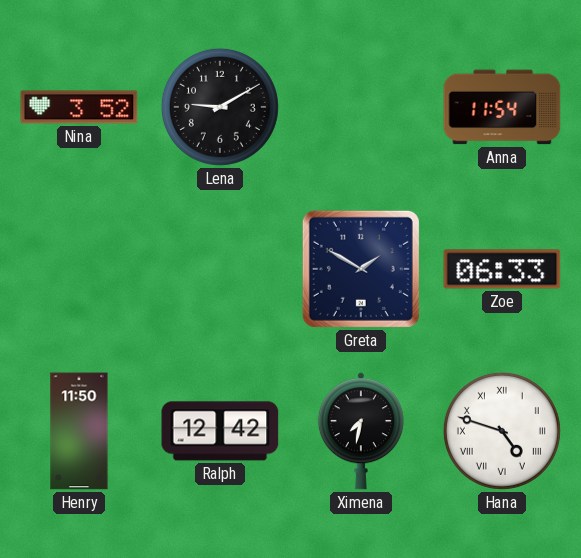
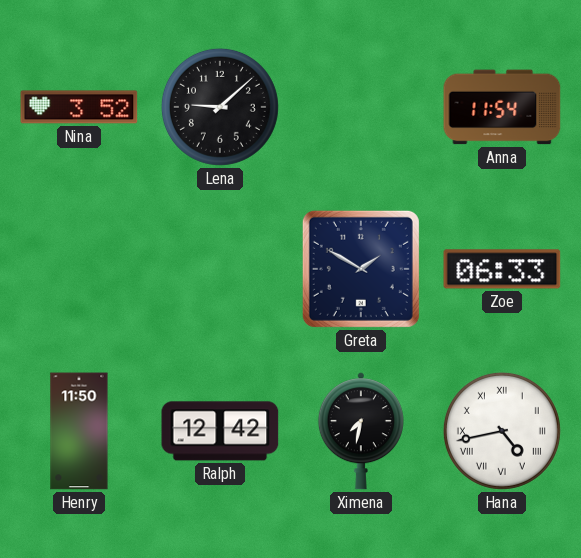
Lena: 9:10 -> 9:08
Hana: 4:48 -> 4:43
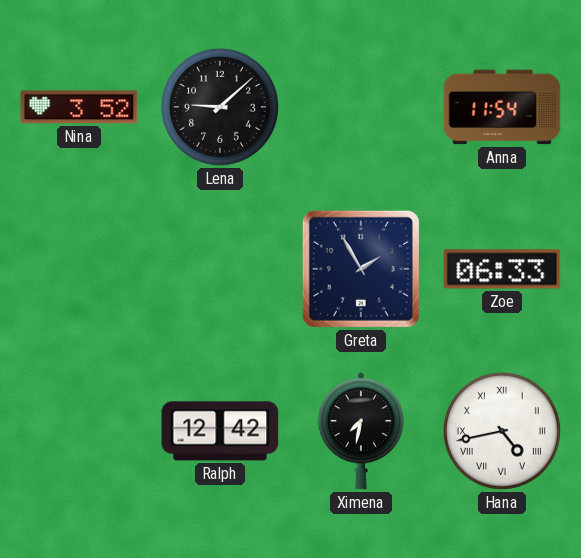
Greta: 1:50 -> 1:55
Henry: 11:50 -> none
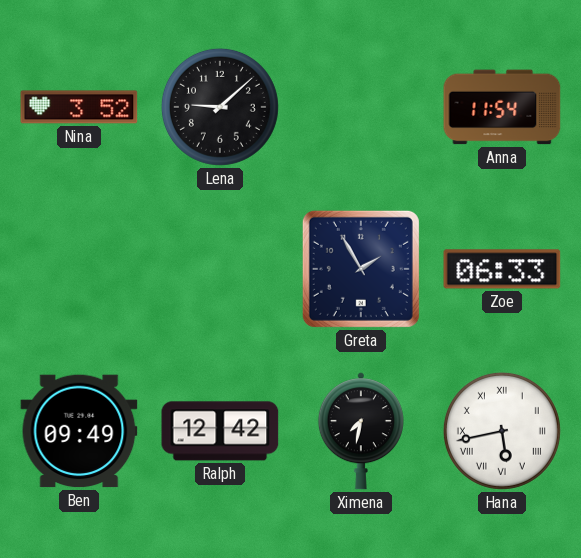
Ben: none -> 09:49
Hana: 4:43 -> 5:43
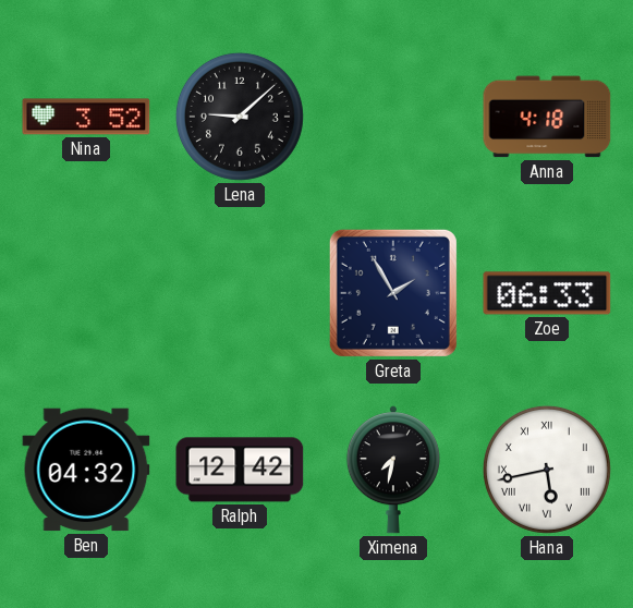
Anna: 11:54 -> 4:18
Ben: 09:49 -> 04:32
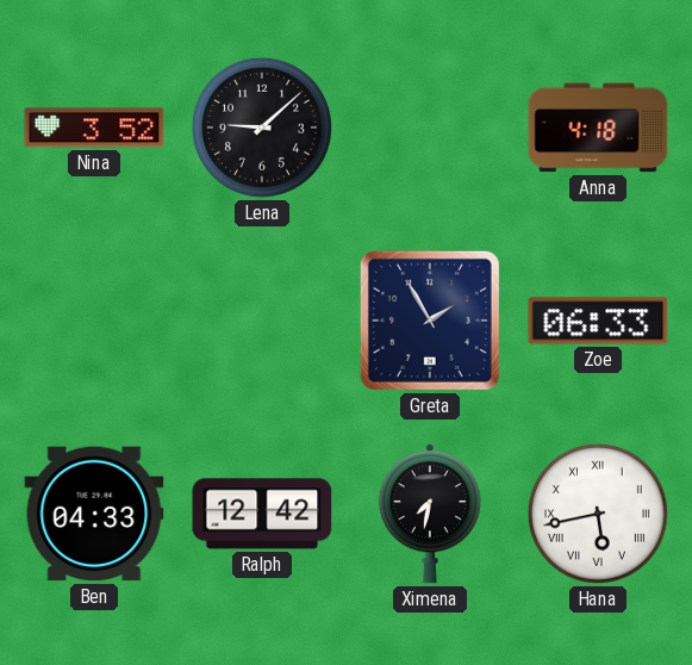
Ben: 04:32 -> 04:33
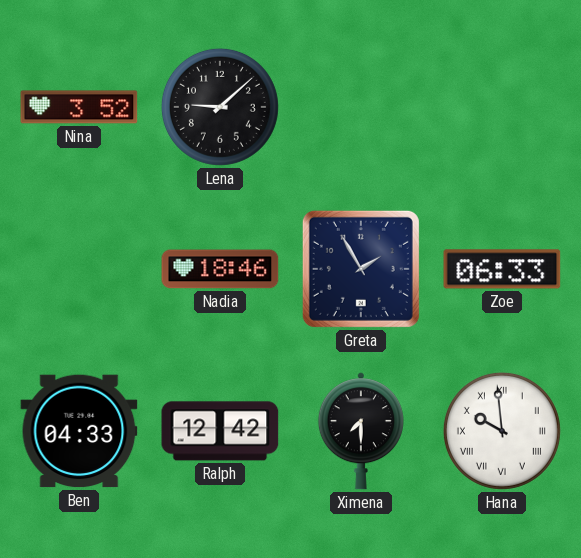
Anna: 4:18 -> none
Nadia: none -> 18:46
Ximena: 7:32 -> 7:30
Hana: 5:43 -> 9:59
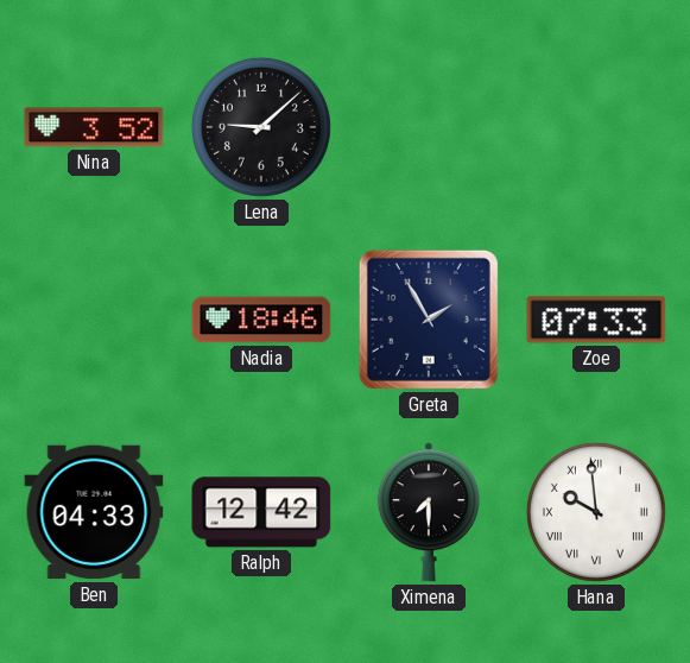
Zoe: 06:33 -> 07:33
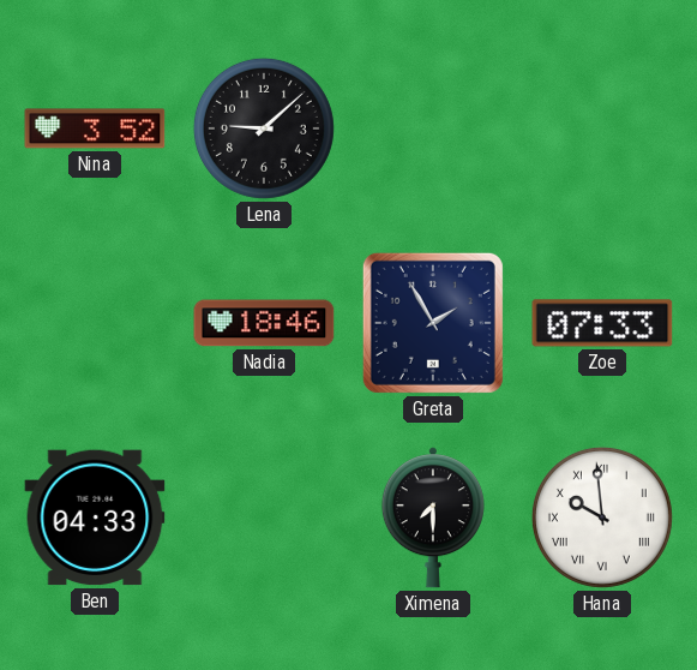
Ralph: 12:42 -> none
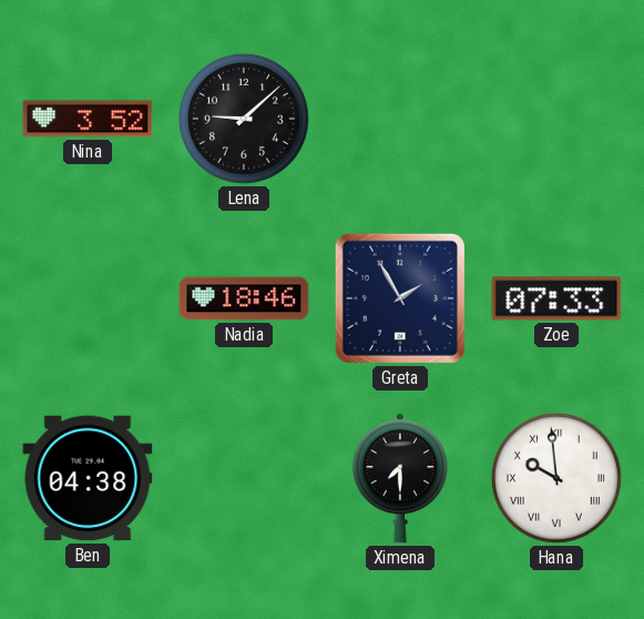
Ben: 04:33 -> 04:38
